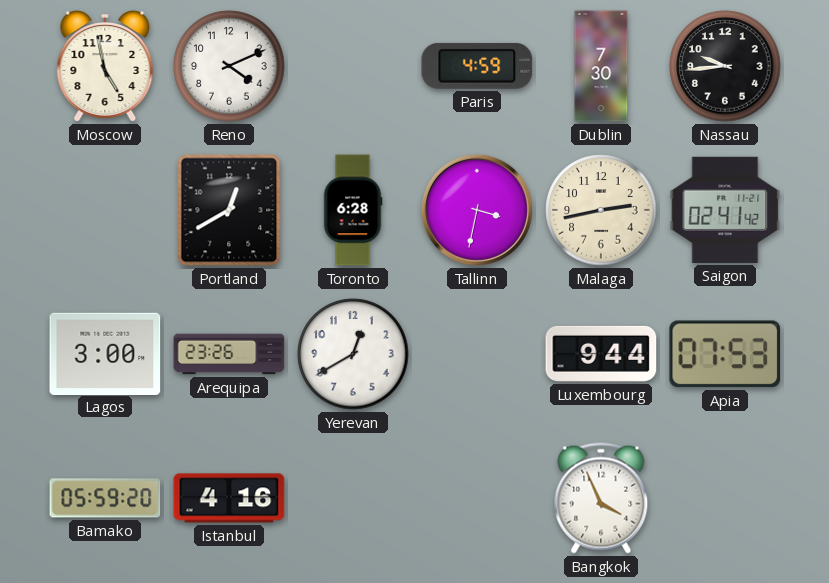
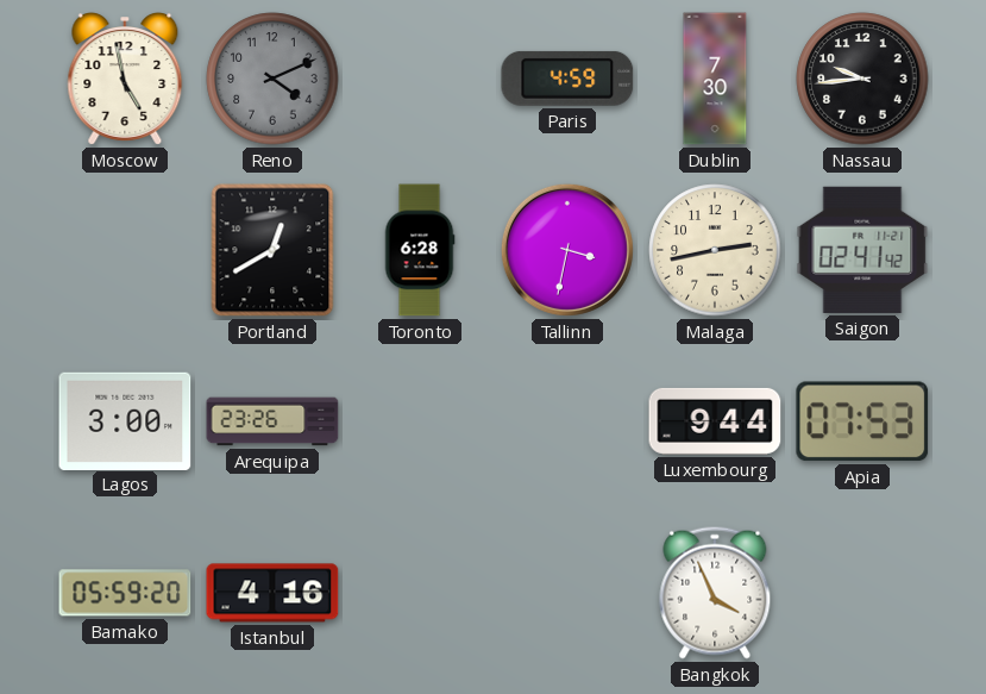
Reno dial: white -> grey
Yerevan: 12:40 -> none
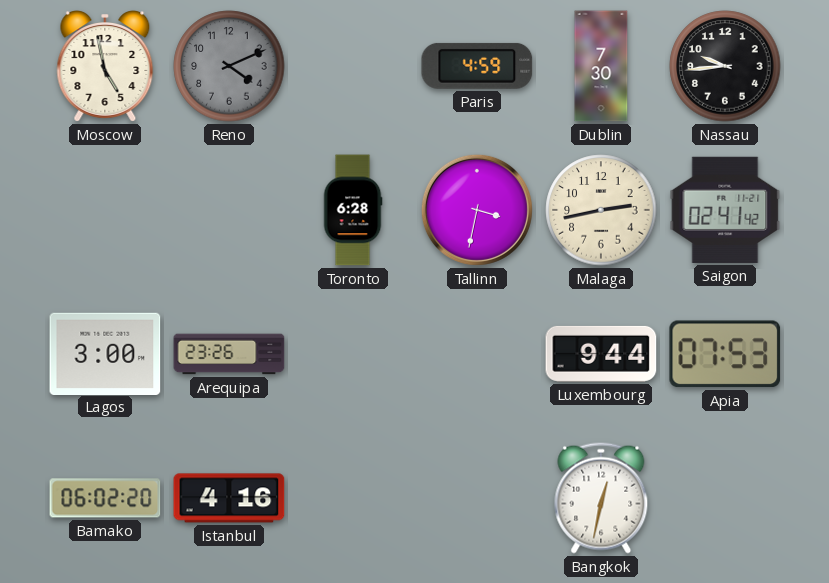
Portland: 12:40 -> none
Bamako: 05:59 -> 06:02
Bangkok: 3:56 -> 12:32
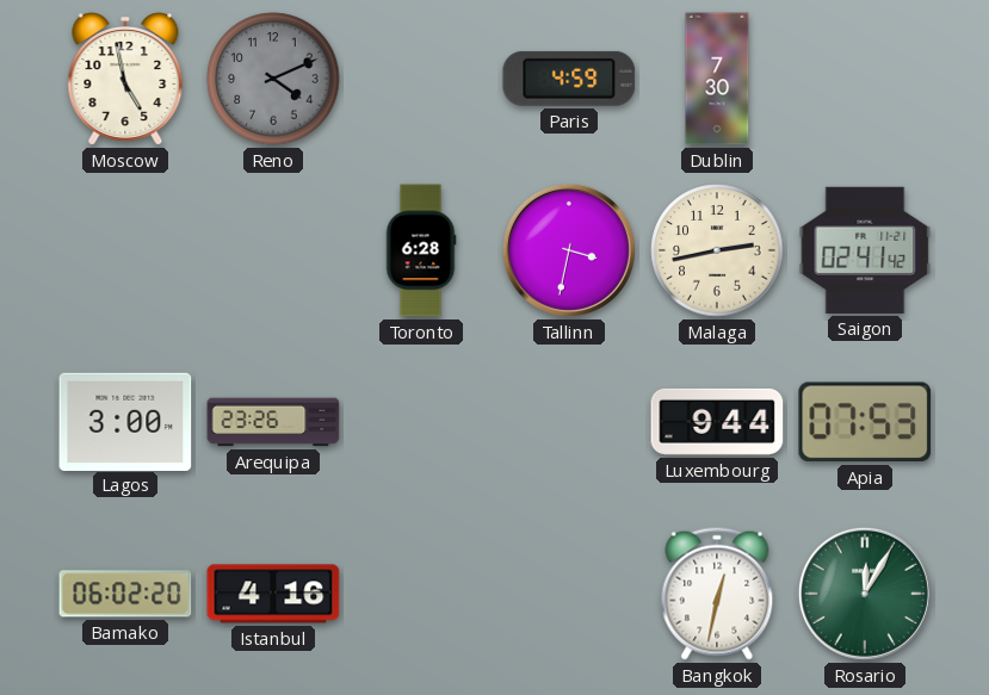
Nassau: 9:44 -> none
Rosario: none -> 12:05
